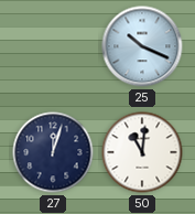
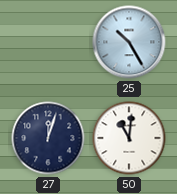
25: 10:19 -> 10:25
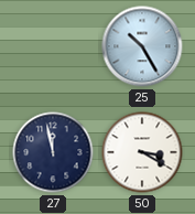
27: 12:03 -> 11:58
50: 11:01 -> 3:20
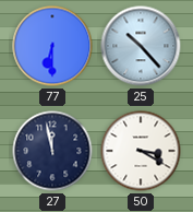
77: none -> 6:30
25: 10:25 -> 10:23
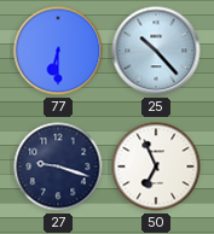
27: 11:58 -> 9:18
50: 3:20 -> 6:56
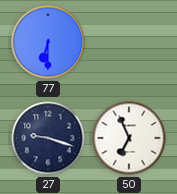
25: 10:23 -> none
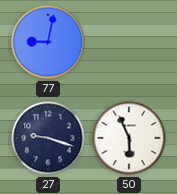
77: 6:30 -> 9:02
50: 6:56 -> 5:56
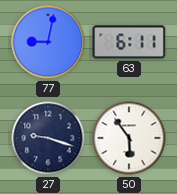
63: none -> 6:11
50: 5:56 -> 5:54
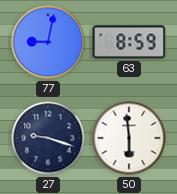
63: 6:11 -> 8:59
50: 5:54 -> 5:59
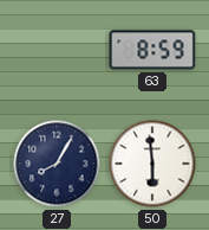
77: 9:02 -> none
27: 9:18 -> 8:05
